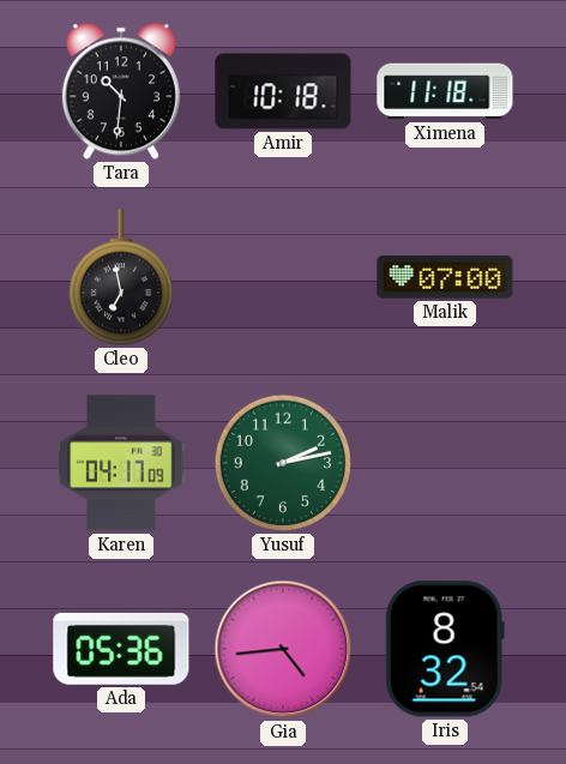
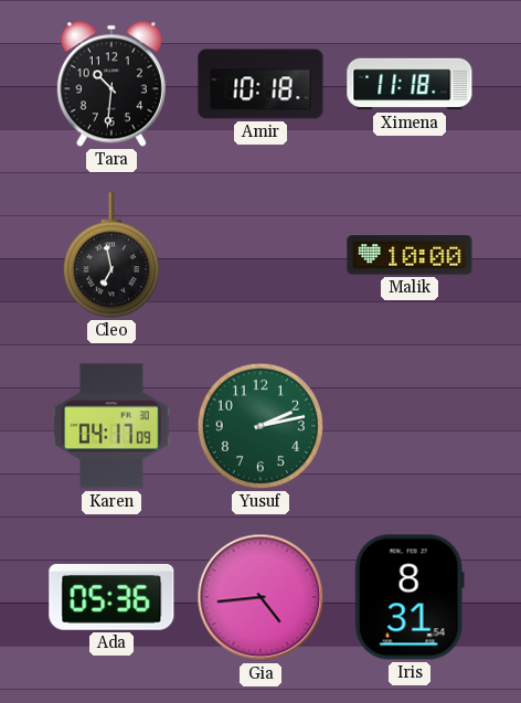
Malik: 07:00 -> 10:00
Iris: 8:32 -> 8:31
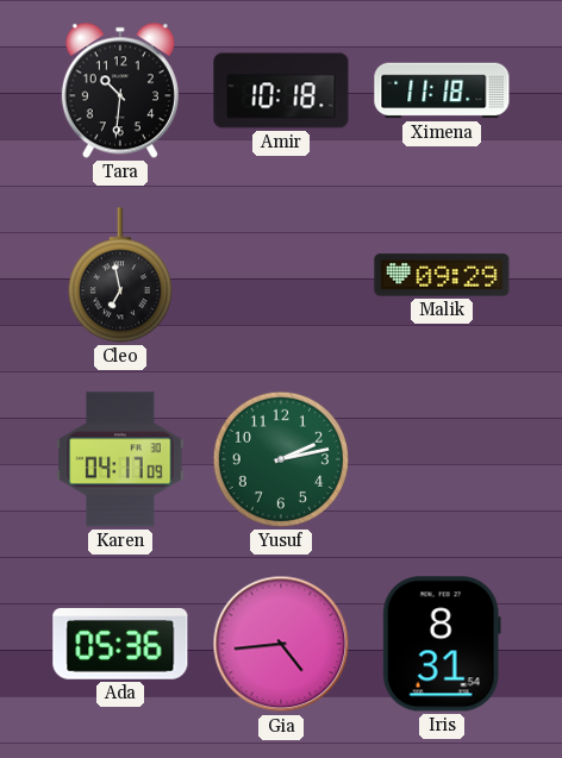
Malik: 10:00 -> 09:29
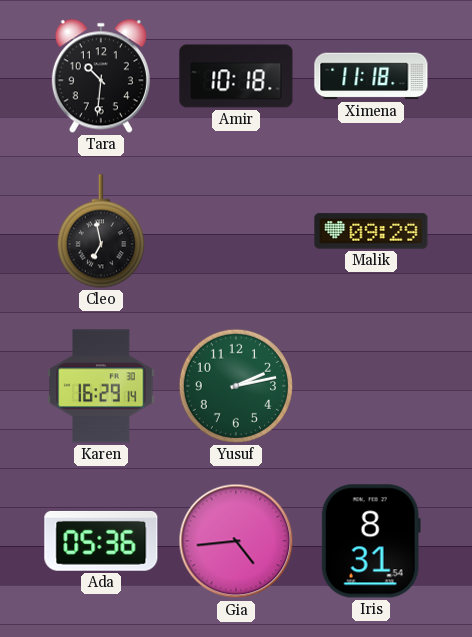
Karen: 04:17 -> 16:29
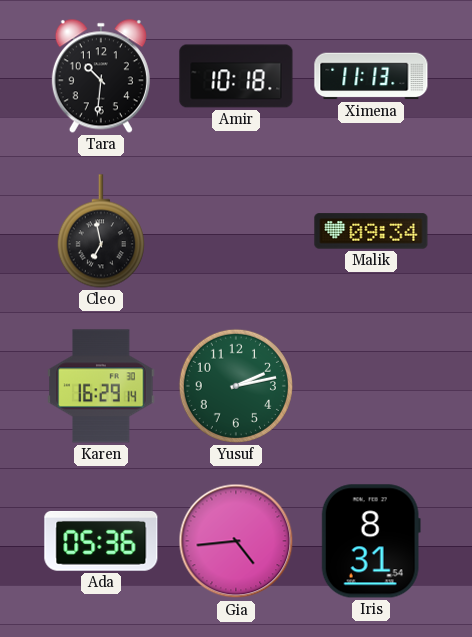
Ximena: 11:18 -> 11:13
Malik: 09:29 -> 09:34
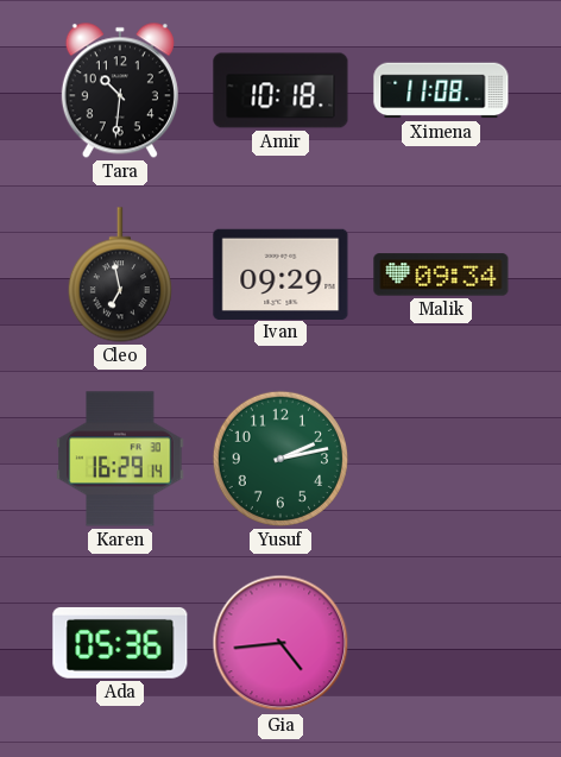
Ximena: 11:13 -> 11:08
Ivan: none -> 09:29
Iris: 8:31 -> none
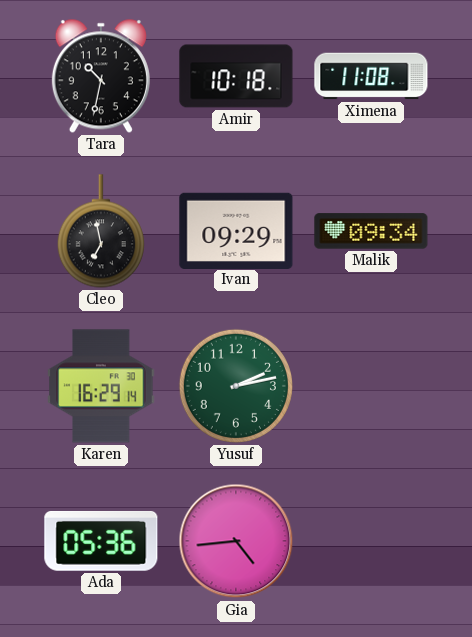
Tara: 10:31 -> 10:32
